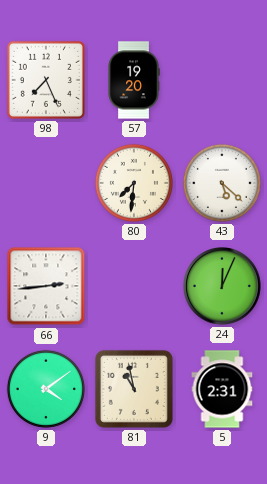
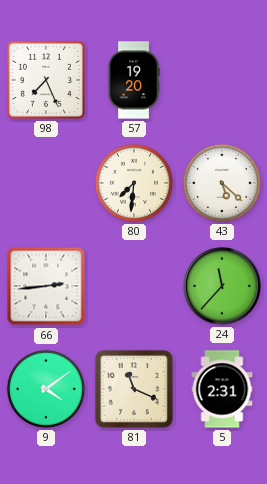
24: 12:04 -> 11:37
81: 10:58 -> 11:19
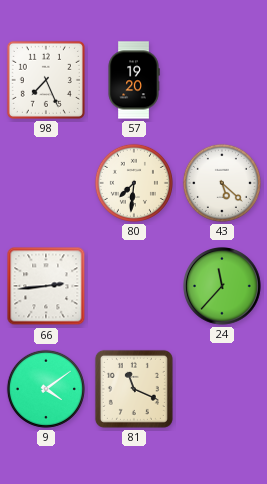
5: 2:31 -> none
